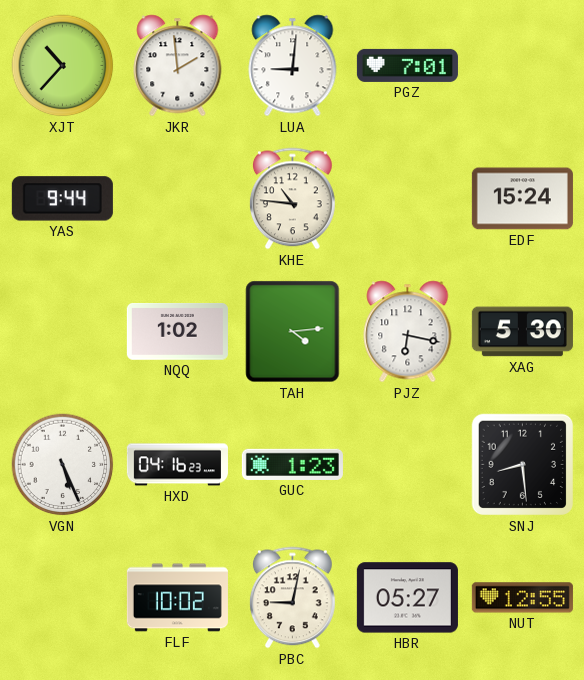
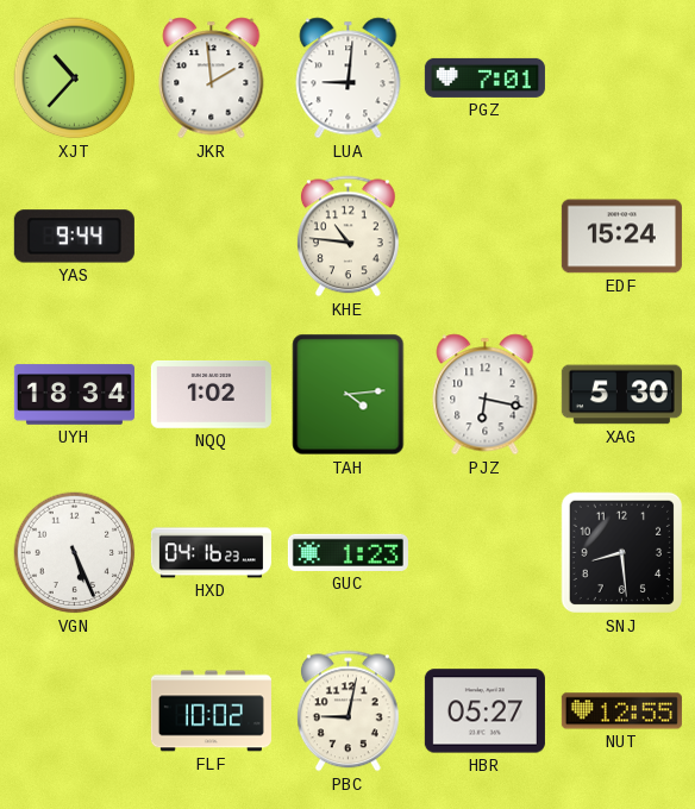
UYH: none -> 18:34
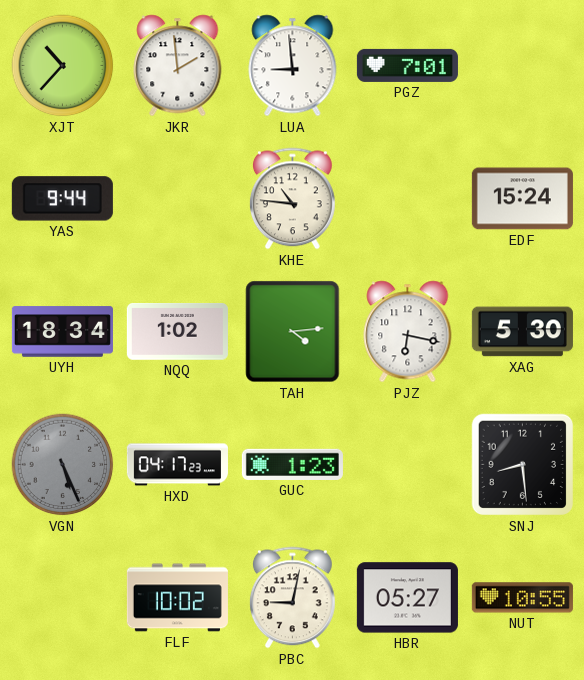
LUA: 9:01 -> 8:59
VGN dial: white -> grey
HXD: 04:16 -> 04:17
NUT: 12:55 -> 10:55
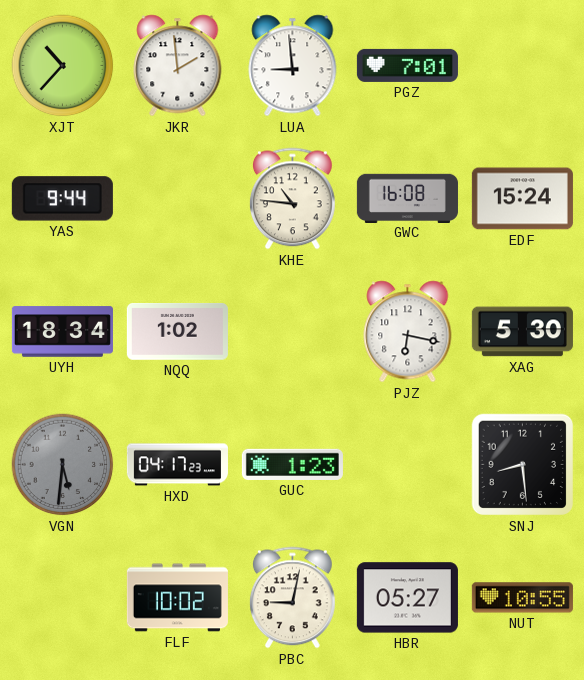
GWC: none -> 16:08
TAH: 4:14 -> none
VGN: 5:26 -> 5:31
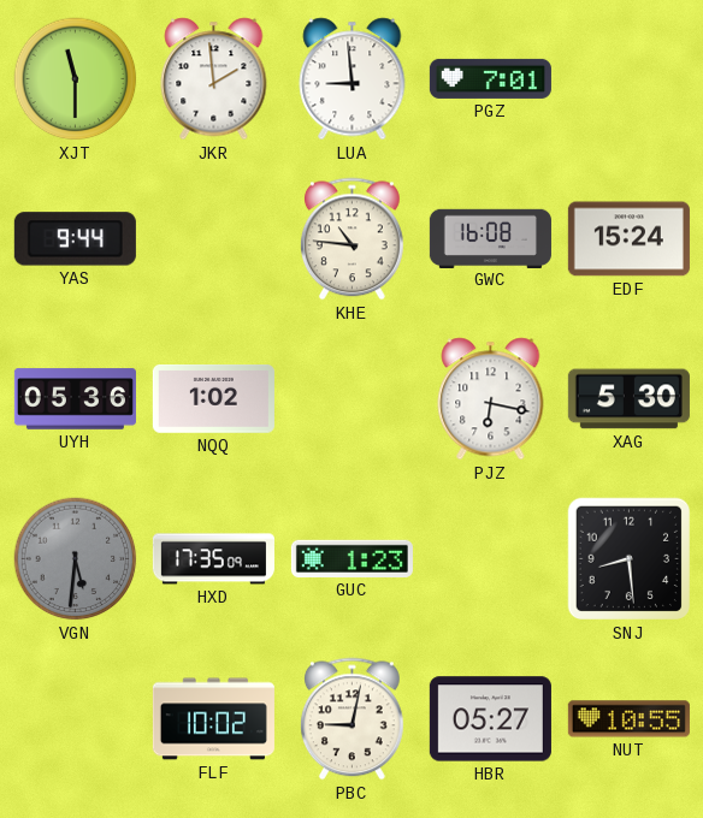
XJT: 10:37 -> 11:30
UYH: 18:34 -> 05:36
HXD: 04:17 -> 17:35
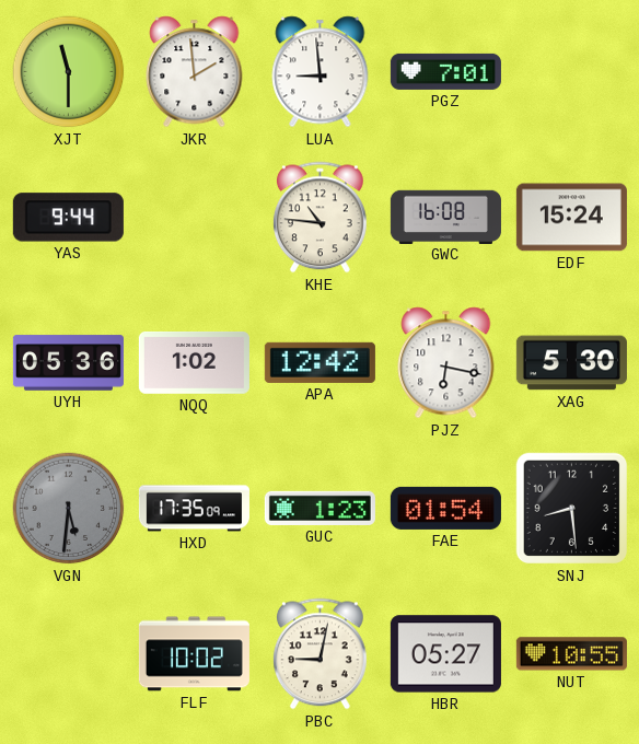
APA: none -> 12:42
FAE: none -> 01:54
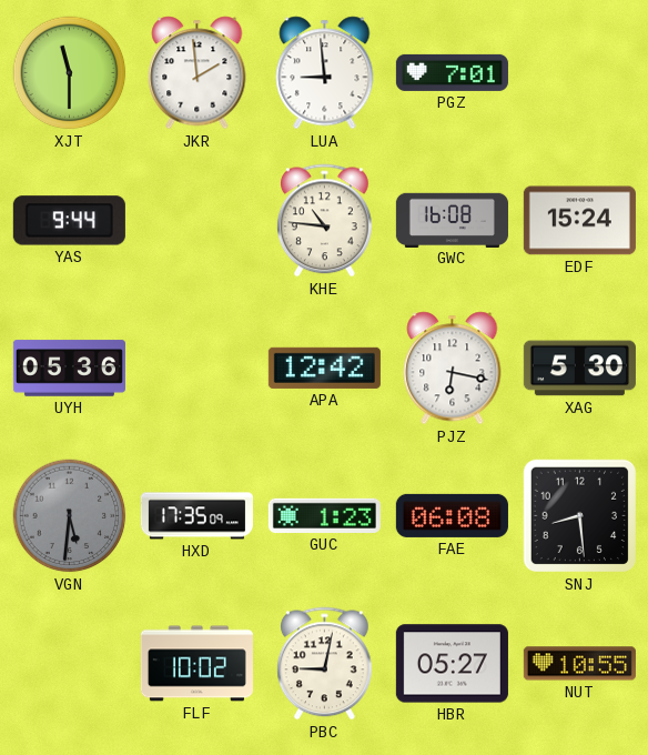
NQQ: 1:02 -> none
FAE: 01:54 -> 06:08
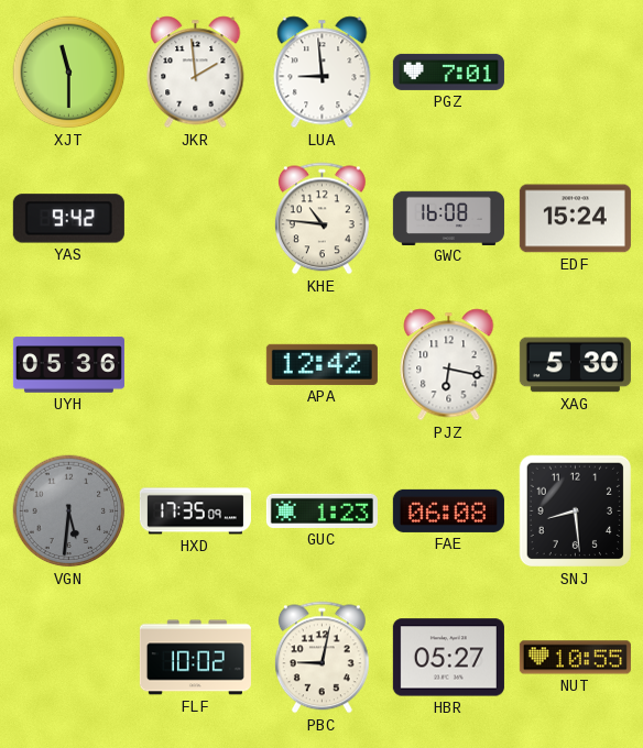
YAS: 9:44 -> 9:42
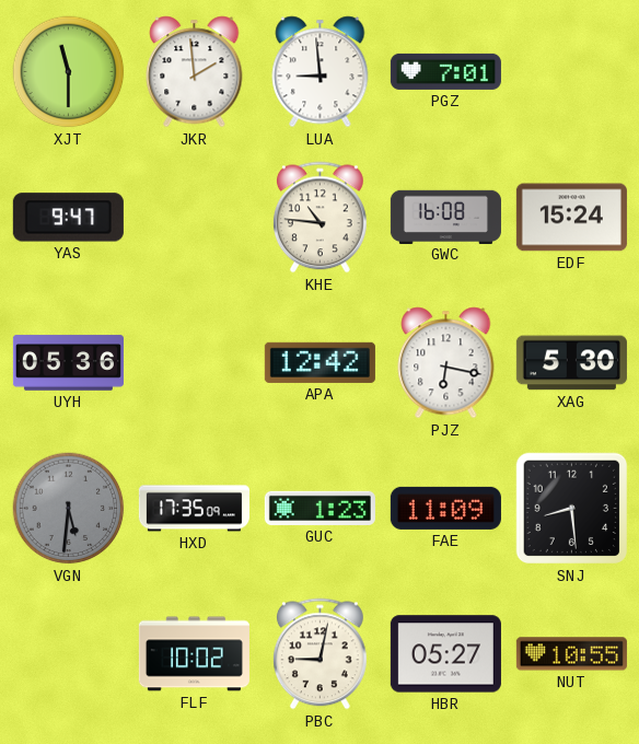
YAS: 9:42 -> 9:47
FAE: 06:08 -> 11:09
